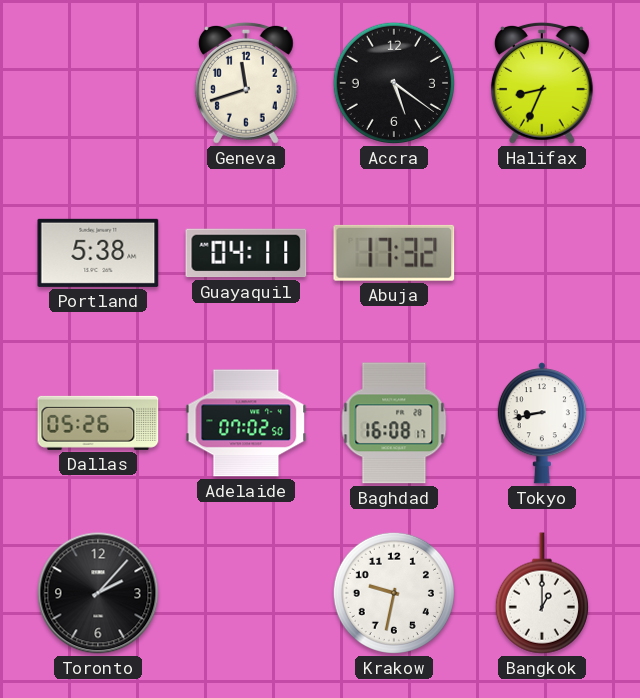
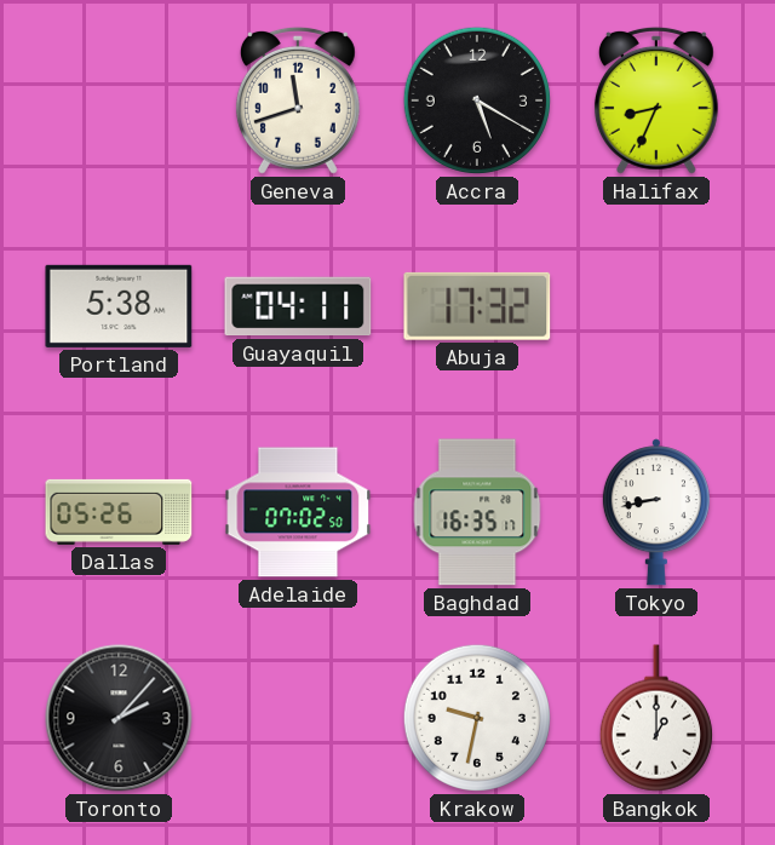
Accra: 5:21 -> 5:20
Baghdad: 16:08 -> 16:35
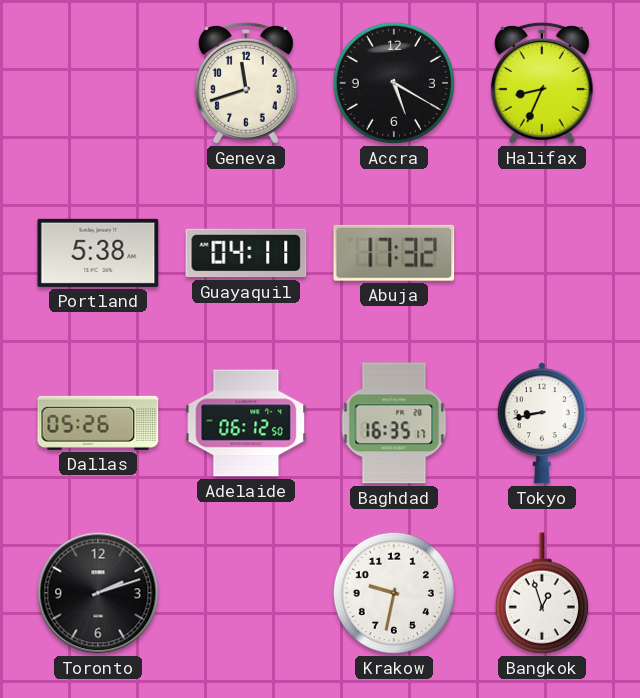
Adelaide: 07:02 -> 06:12
Toronto: 2:07 -> 2:12
Bangkok: 1:00 -> 12:57
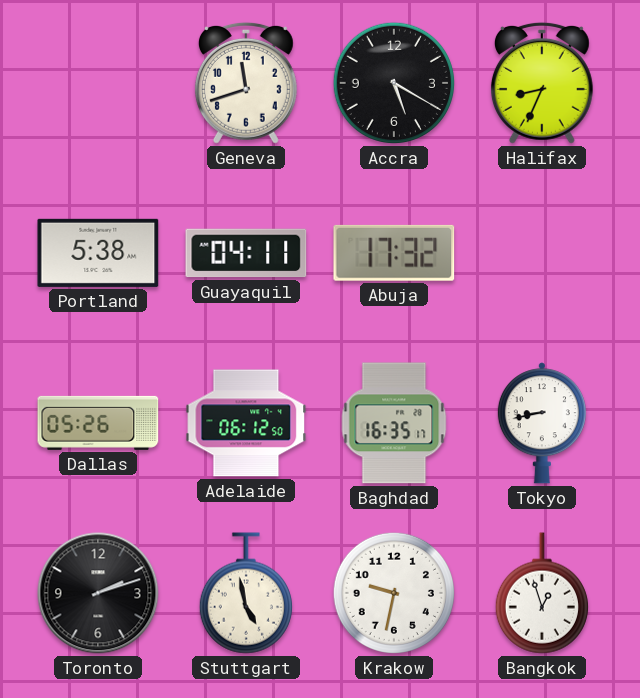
Stuttgart: none -> 4:58
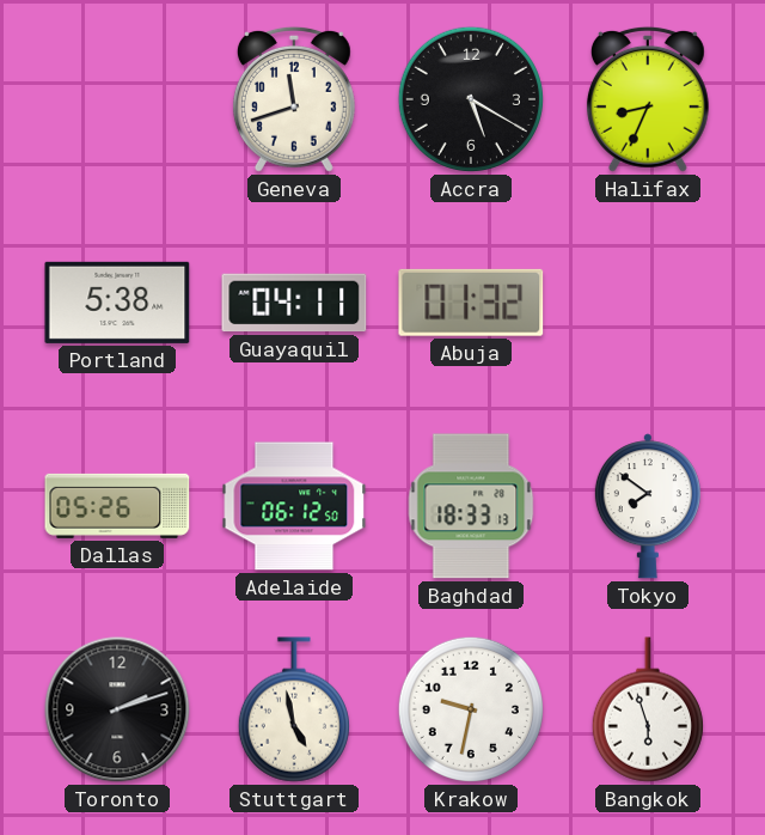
Abuja: 17:32 -> 01:32
Baghdad: 16:35 -> 18:33
Tokyo: 8:43 -> 7:51
Bangkok: 12:57 -> 5:57
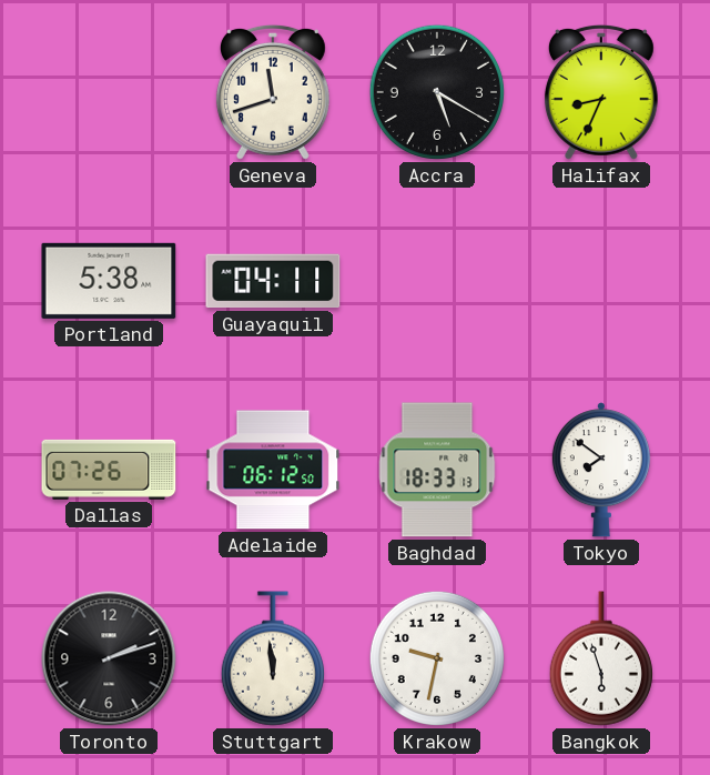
Abuja: 01:32 -> none
Dallas: 05:26 -> 07:26
Stuttgart: 4:58 -> 11:59
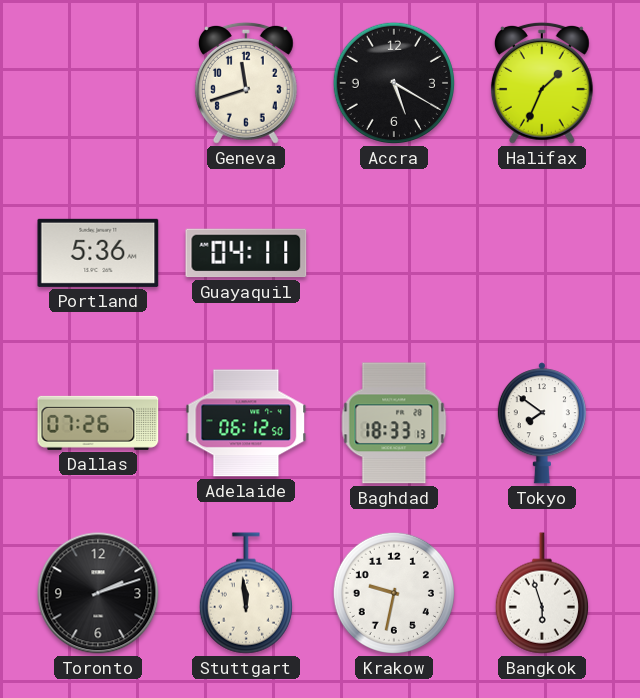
Halifax: 8:34 -> 1:34
Portland: 5:38 -> 5:36
